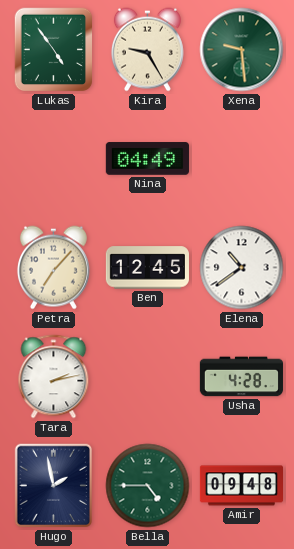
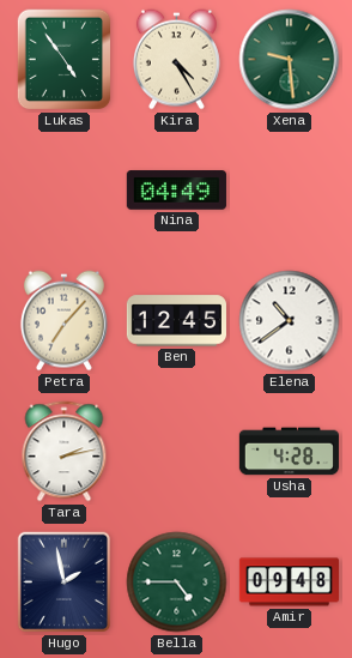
Kira: 9:25 -> 4:25
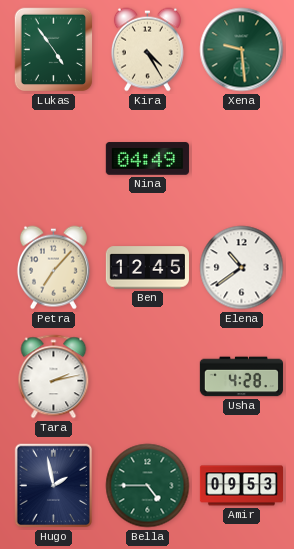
Amir: 09:48 -> 09:53
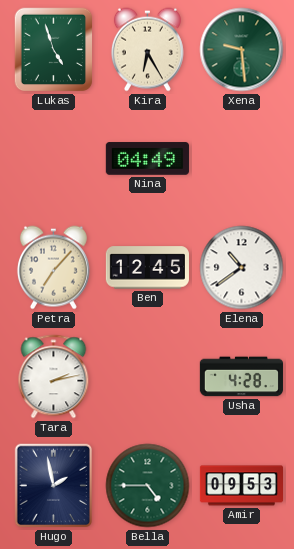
Lukas: 4:54 -> 4:57
Kira: 4:25 -> 6:25
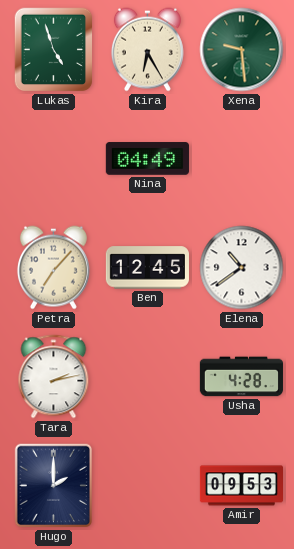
Hugo: 1:58 -> 2:00
Bella: 4:45 -> none
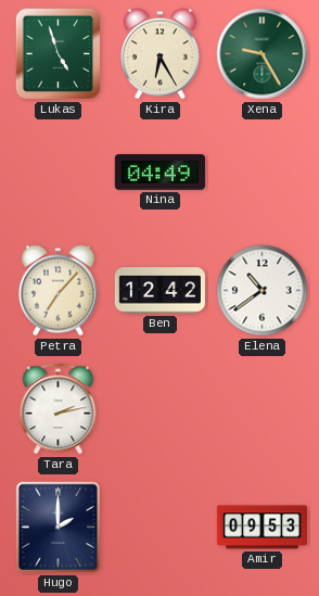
Xena: 9:29 -> 9:25
Ben: 12:45 -> 12:42
Usha: 4:28 -> none
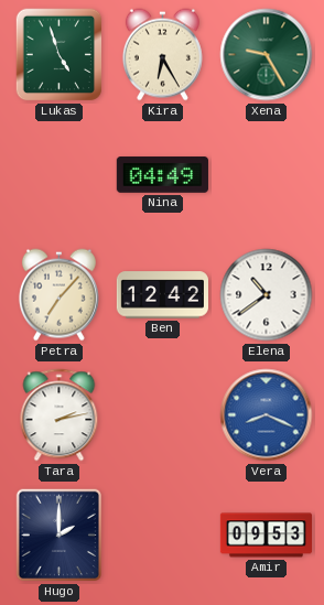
Vera: none -> 8:19
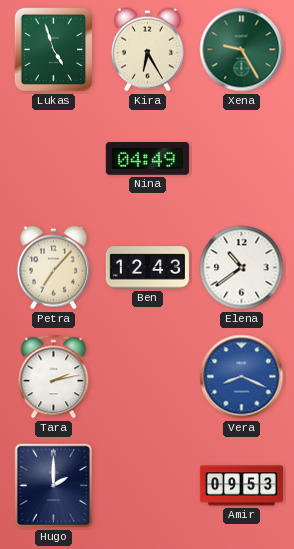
Ben: 12:42 -> 12:43
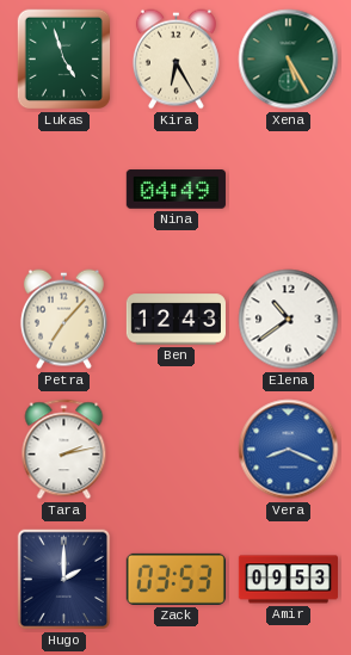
Xena: 9:25 -> 5:25
Zack: none -> 03:53
